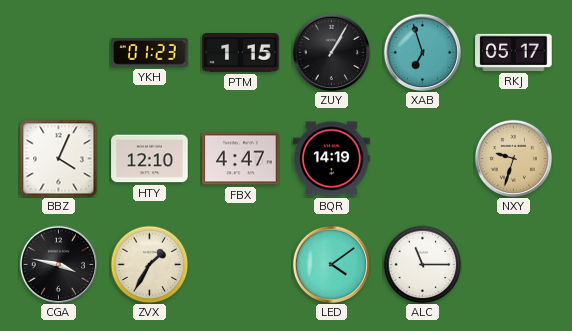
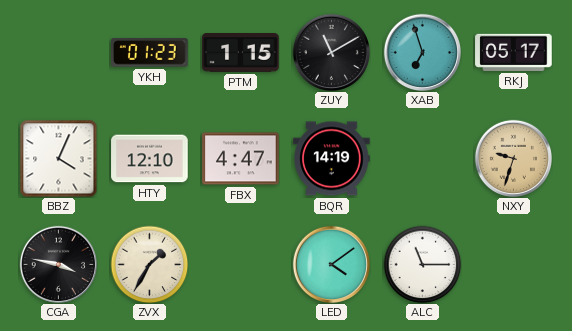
ZUY: 1:05 -> 11:10
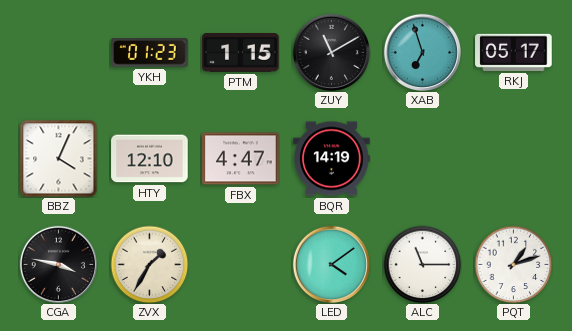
NXY: 9:33 -> none
PQT: none -> 1:12
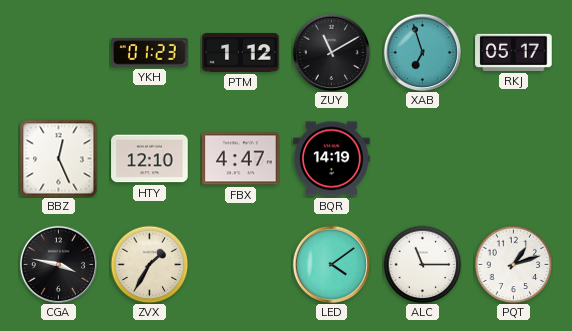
PTM: 1:15 -> 1:12
BBZ: 4:04 -> 12:26
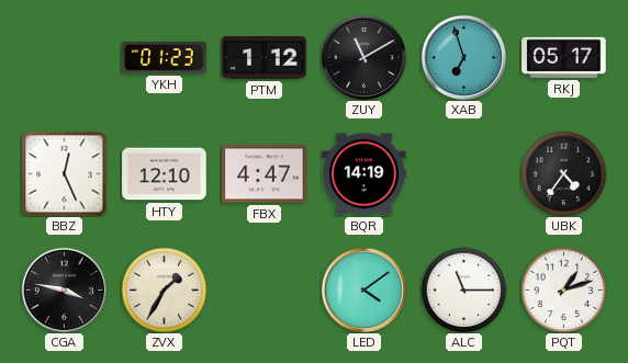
UBK: none -> 4:36
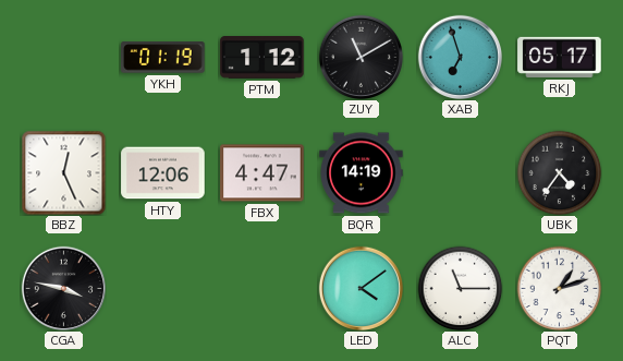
YKH: 01:23 -> 01:19
HTY: 12:10 -> 12:06
ZVX: 1:35 -> none
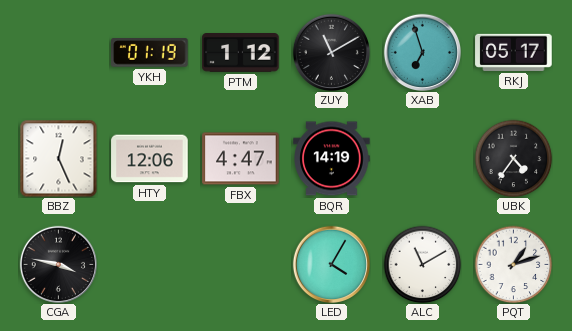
LED: 4:09 -> 4:05
ALC: 11:15 -> 11:10
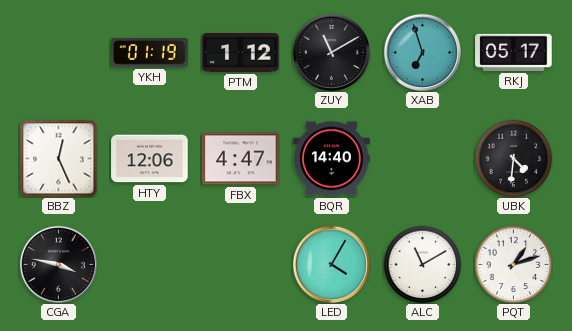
BQR: 14:19 -> 14:40
UBK: 4:36 -> 4:31
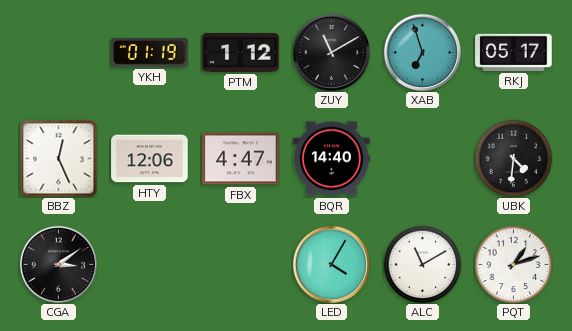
CGA: 3:47 -> 3:09
